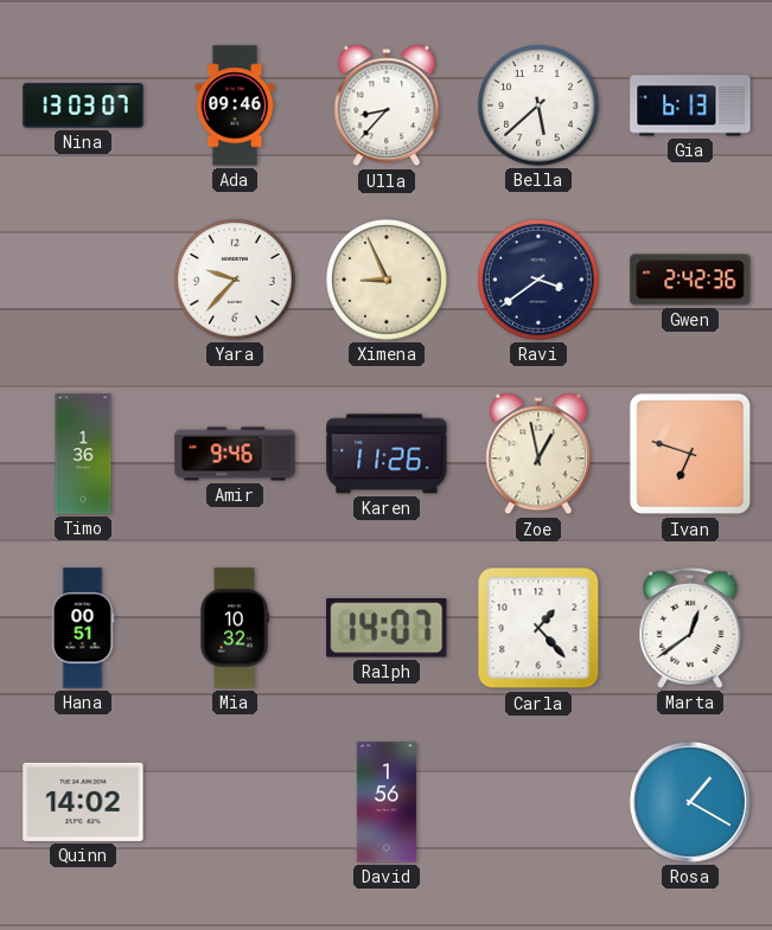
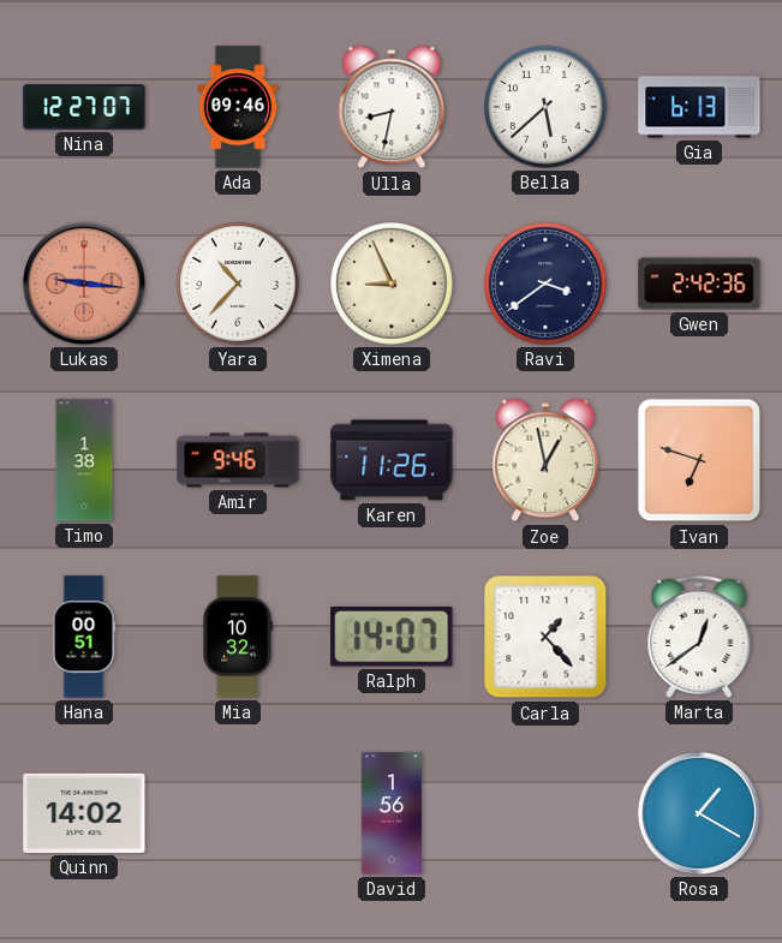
Nina: 13:03 -> 12:27
Ulla: 8:37 -> 8:32
Lukas: none -> 9:16
Yara: 9:37 -> 10:37
Timo: 1:36 -> 1:38
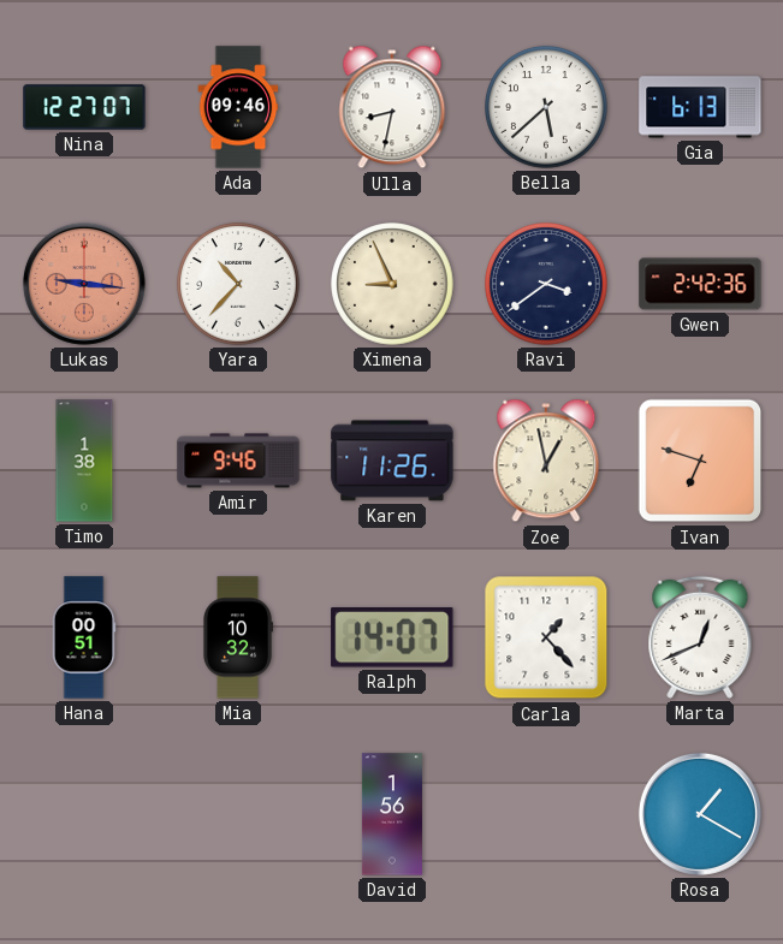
Marta: 12:39 -> 12:41
Quinn: 14:02 -> none
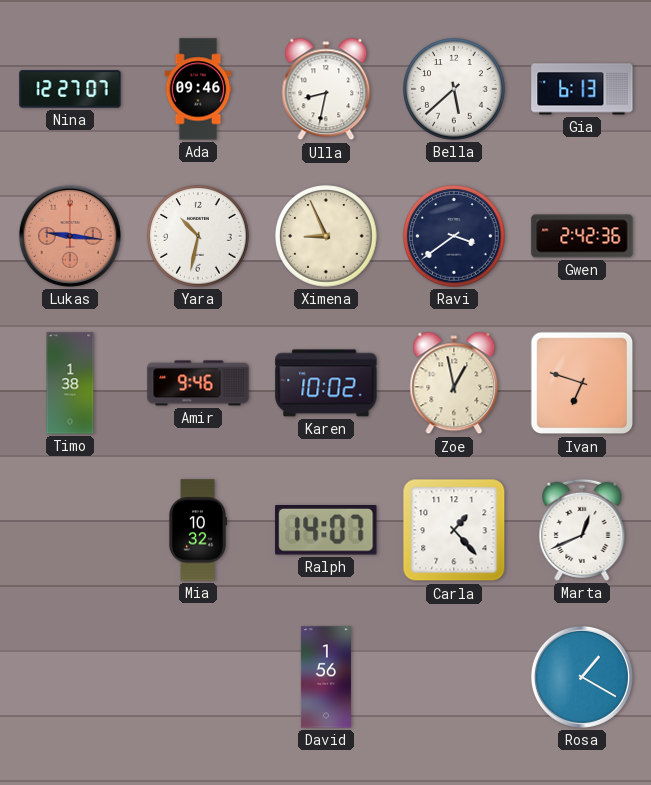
Yara: 10:37 -> 10:32
Karen: 11:26 -> 10:02
Hana: 00:51 -> none
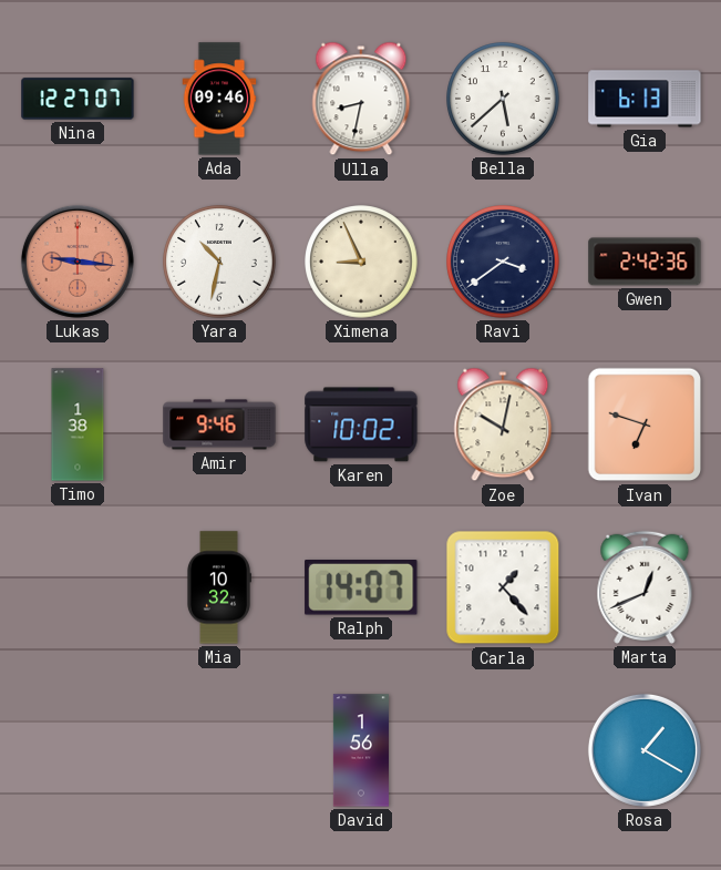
Zoe: 12:58 -> 10:02
